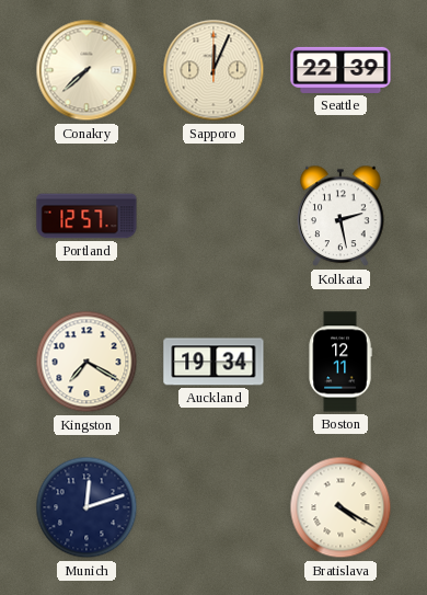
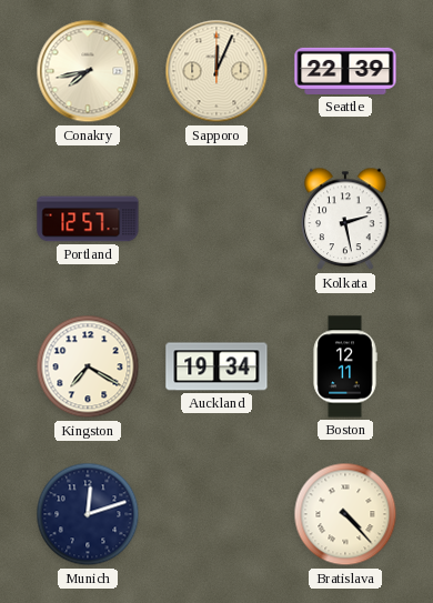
Conakry: 7:38 -> 7:43
Bratislava: 4:20 -> 4:23
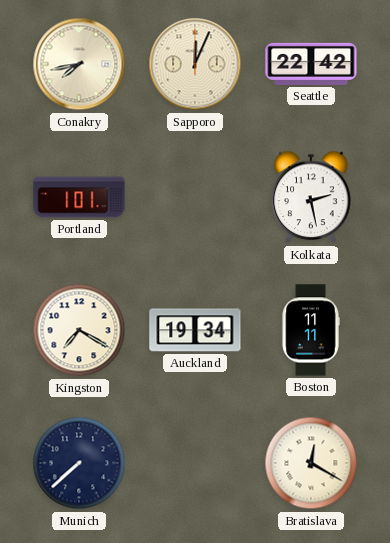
Seattle: 22:39 -> 22:42
Portland: 12:57 -> 1:01
Boston: 12:11 -> 11:11
Munich: 12:12 -> 7:38
Bratislava: 4:23 -> 12:20
